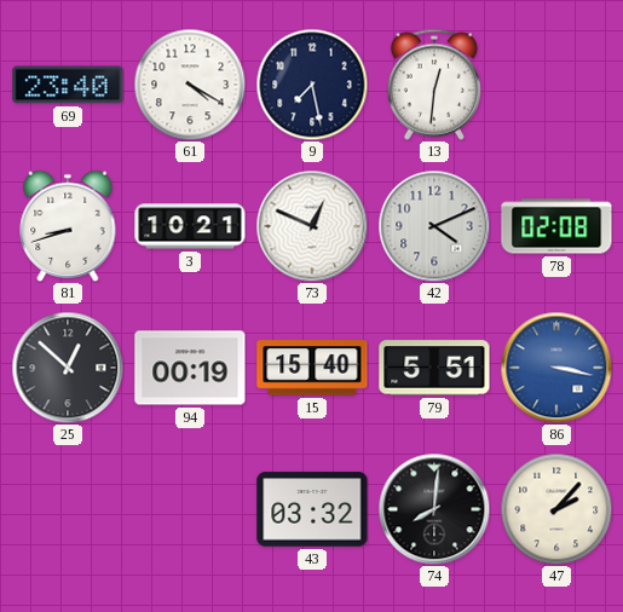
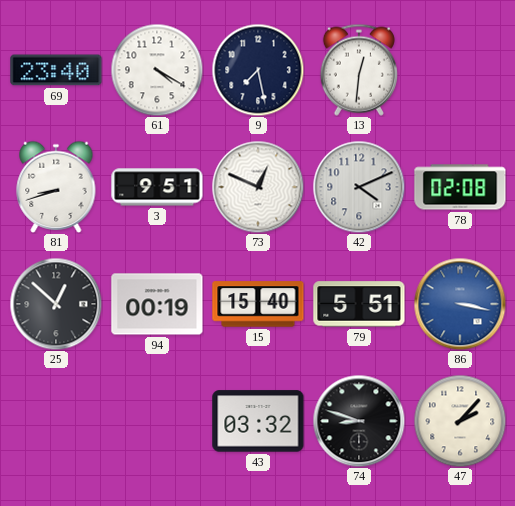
3: 10:21 -> 9:51
74: 8:01 -> 8:48
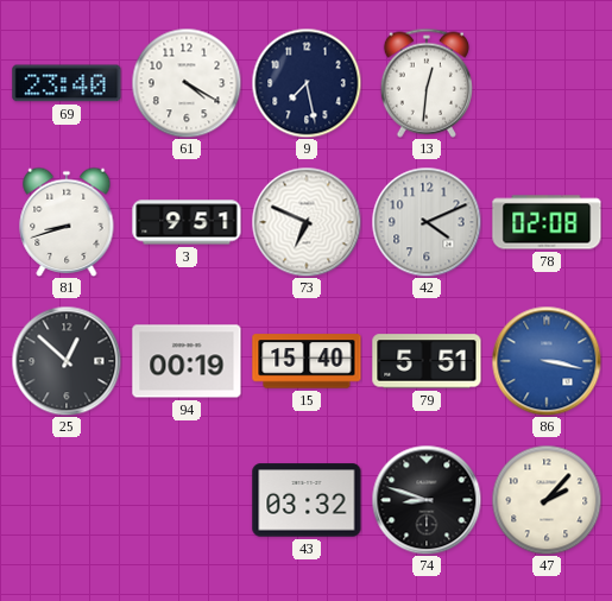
73: 12:49 -> 6:49
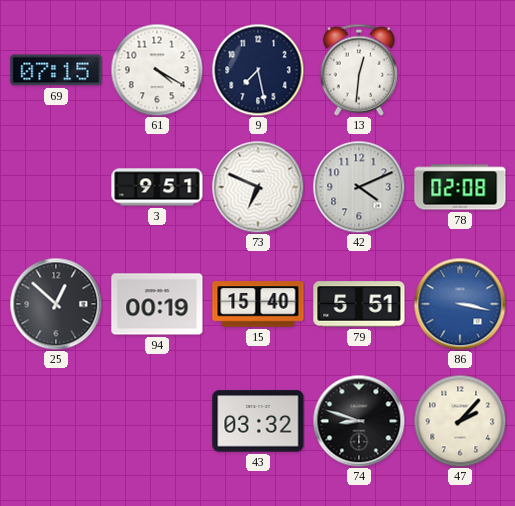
69: 23:40 -> 07:15
81: 8:42 -> none
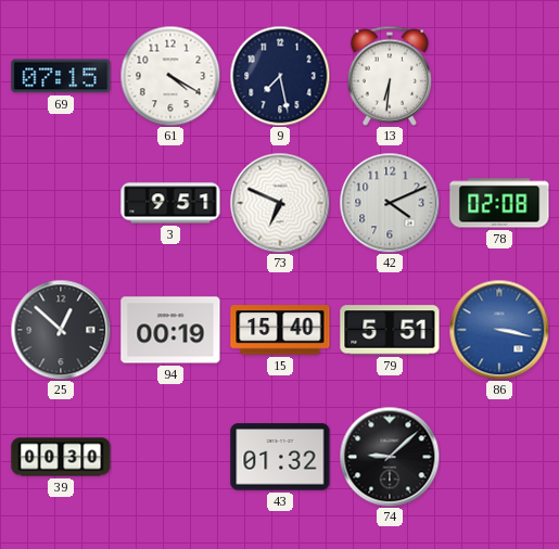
13: 12:31 -> 6:31
39: none -> 00:30
43: 03:32 -> 01:32
74: 8:48 -> 9:08
47: 2:07 -> none
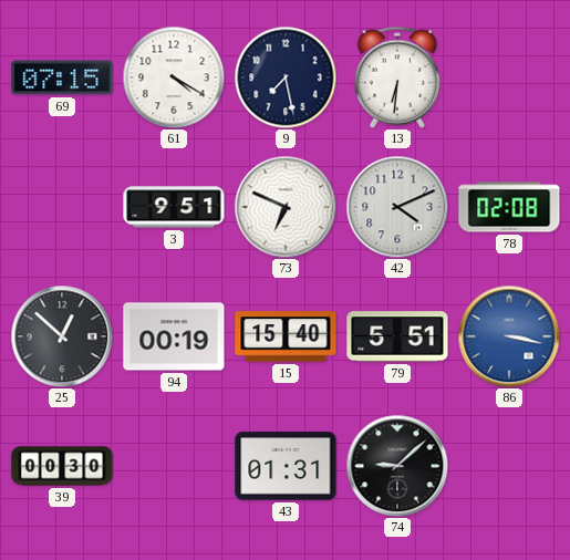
43: 01:32 -> 01:31
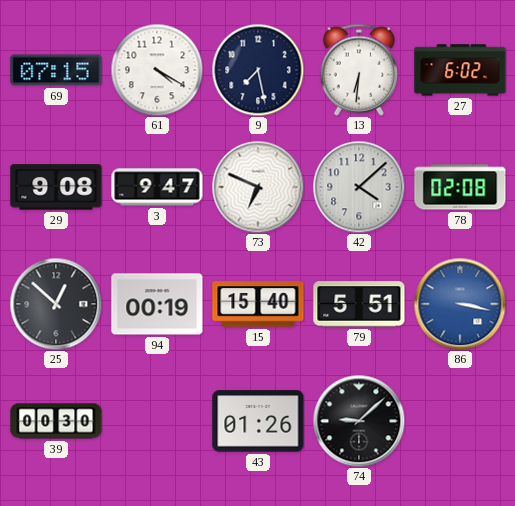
27: none -> 6:02
29: none -> 9:08
3: 9:51 -> 9:47
42: 4:11 -> 4:08
43: 01:31 -> 01:26
